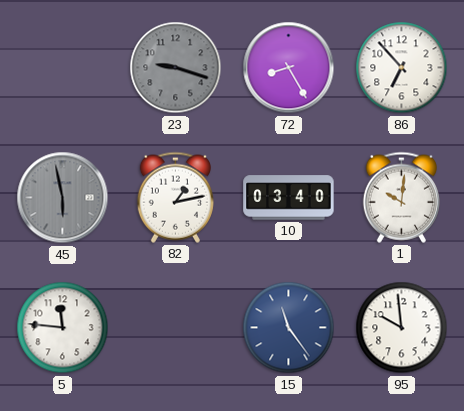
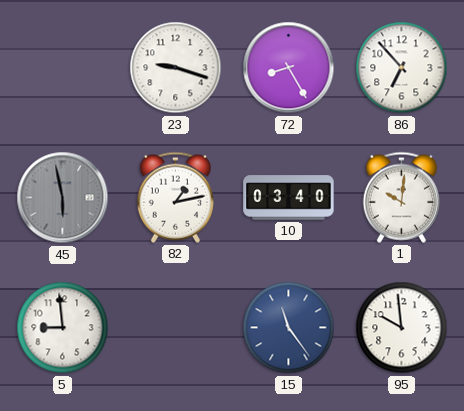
23 dial: grey -> white
5: 11:46 -> 8:59
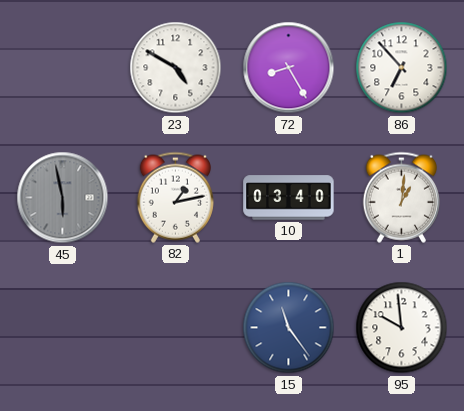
23: 9:18 -> 4:50
1: 10:01 -> 1:01
5: 8:59 -> none
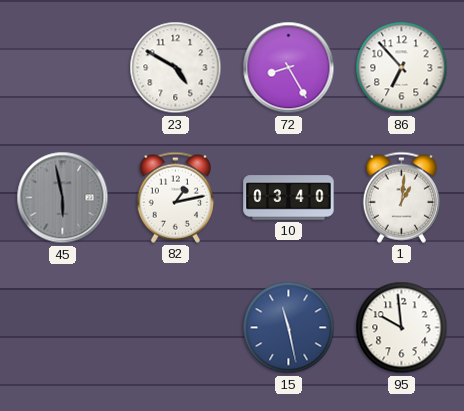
15: 11:24 -> 11:28
